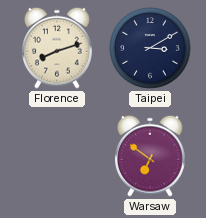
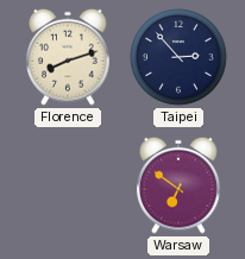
Taipei: 3:10 -> 2:53
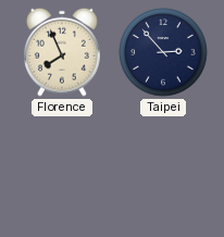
Florence: 8:12 -> 7:56
Warsaw: 6:51 -> none
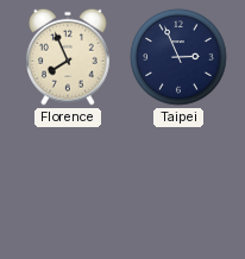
Taipei: 2:53 -> 2:56
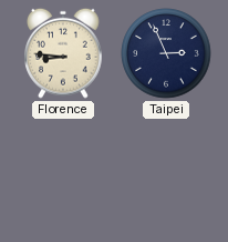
Florence: 7:56 -> 8:46
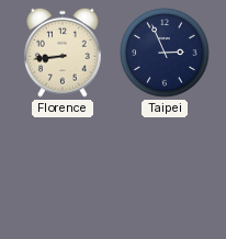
Florence: 8:46 -> 8:44
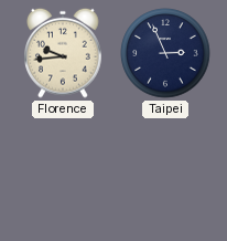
Florence: 8:44 -> 9:44
